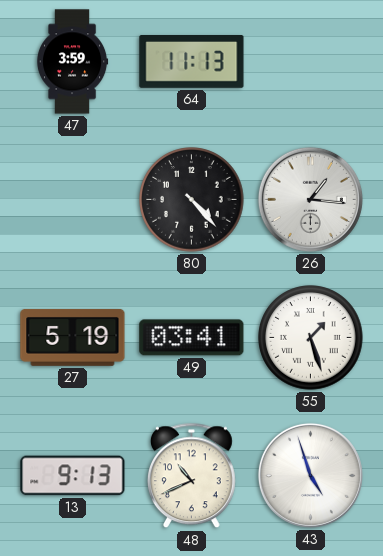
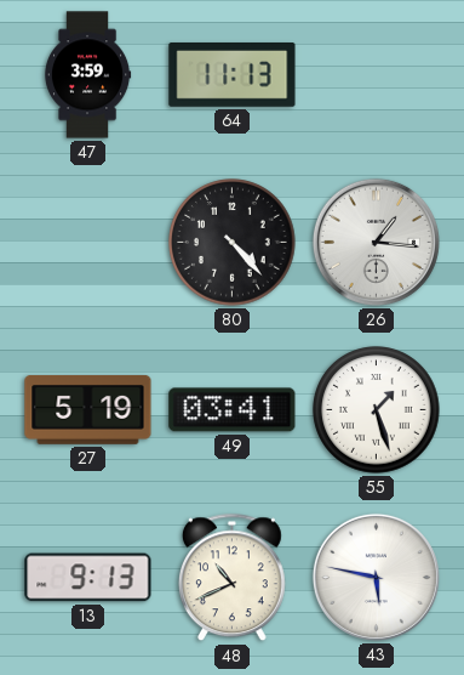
43: 4:57 -> 5:47
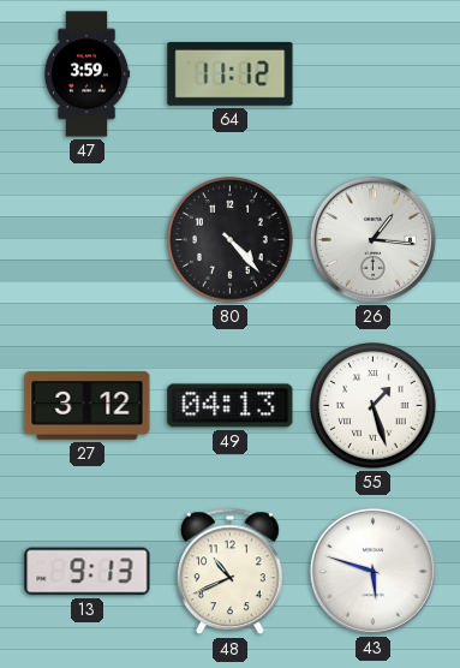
64: 11:13 -> 11:12
27: 5:19 -> 3:12
49: 03:41 -> 04:13
43: 5:47 -> 5:48
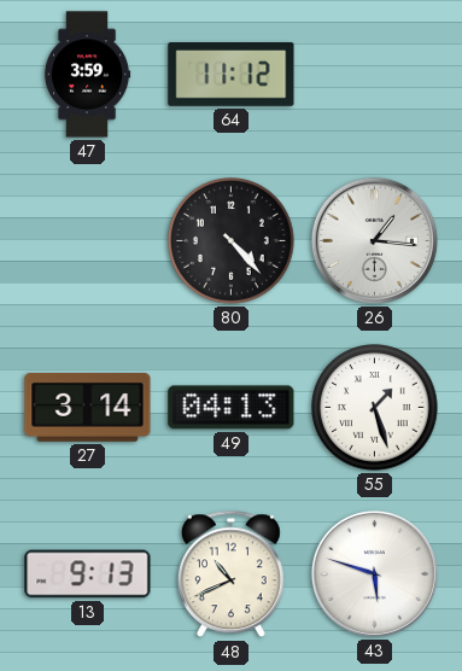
27: 3:12 -> 3:14
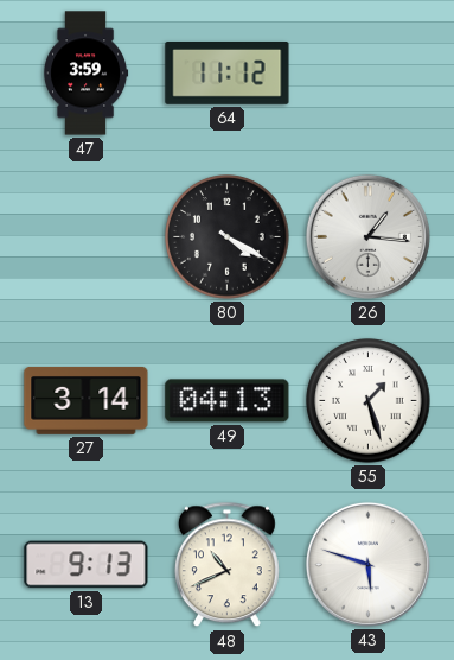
80: 4:23 -> 4:20
